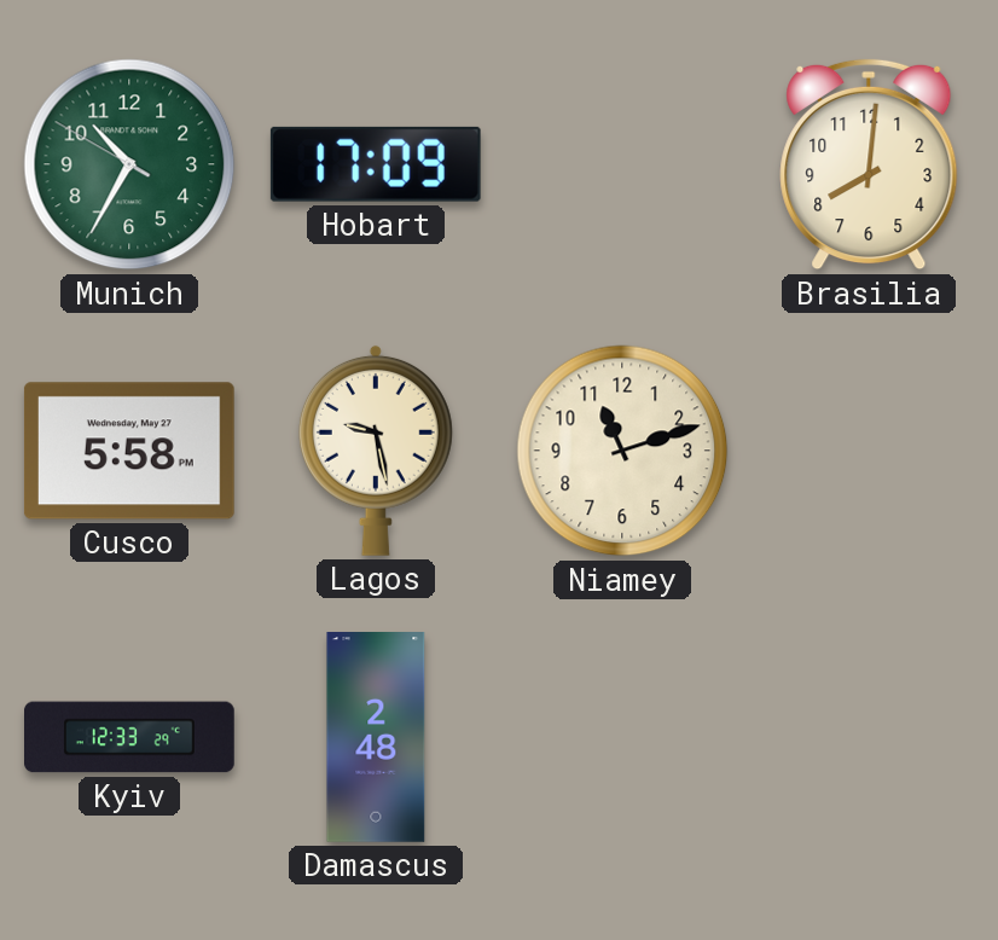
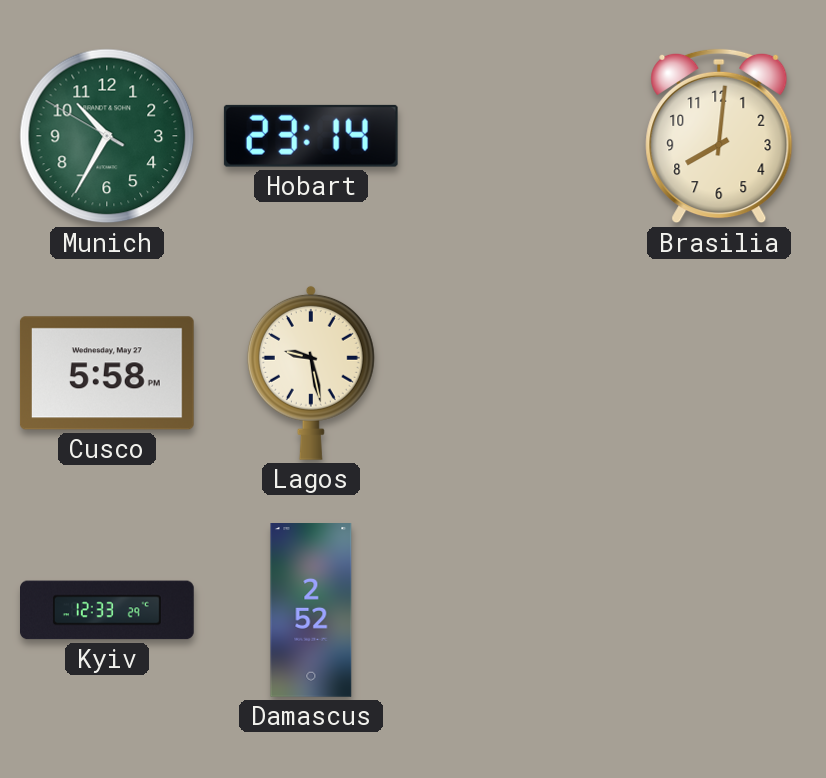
Hobart: 17:09 -> 23:14
Niamey: 11:12 -> none
Damascus: 2:48 -> 2:52
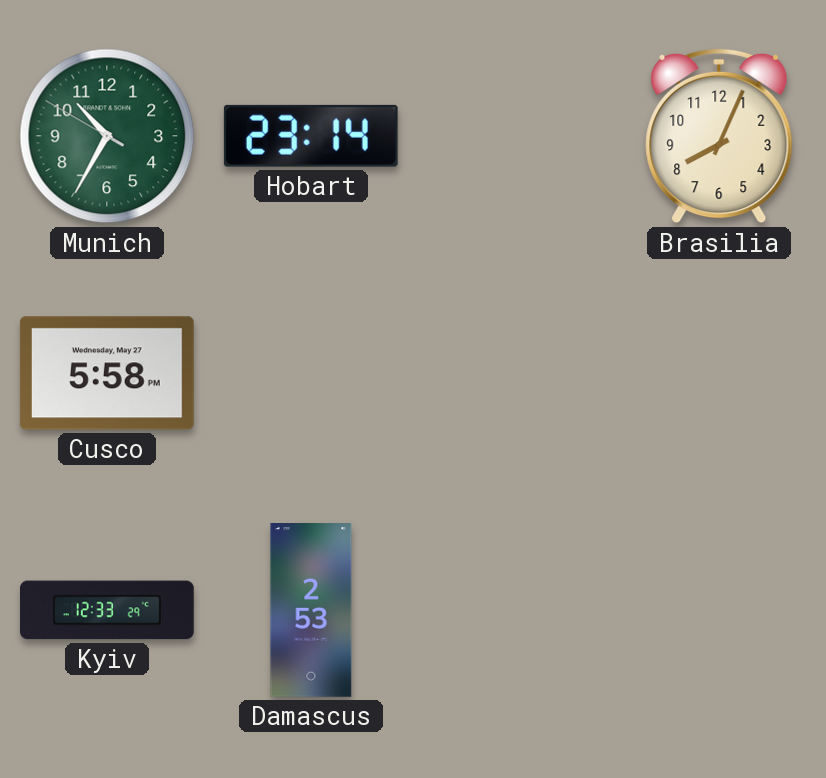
Brasilia: 8:01 -> 8:04
Lagos: 9:28 -> none
Damascus: 2:52 -> 2:53
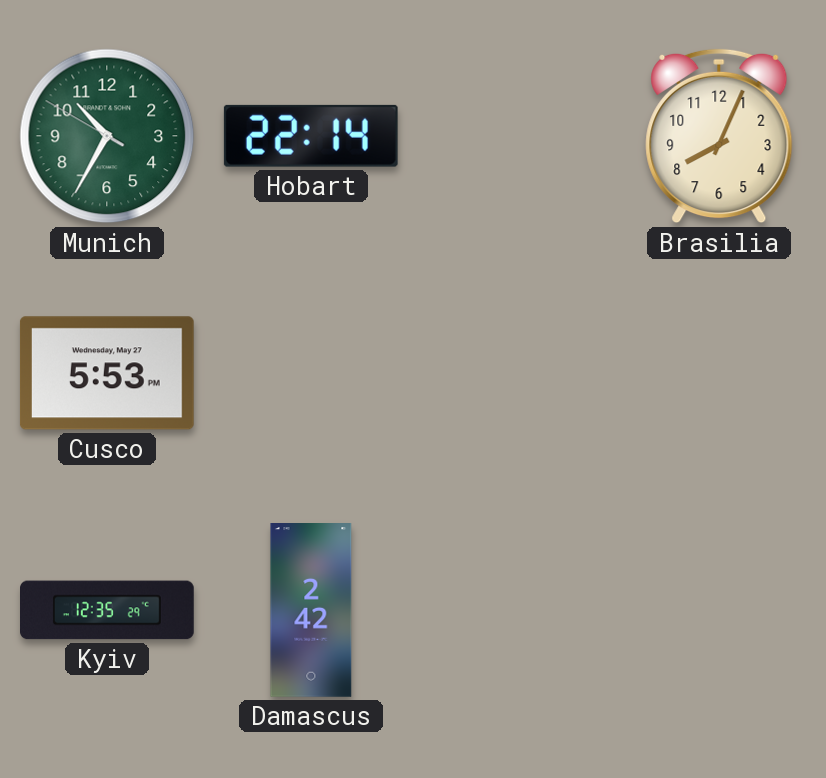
Hobart: 23:14 -> 22:14
Cusco: 5:58 -> 5:53
Kyiv: 12:33 -> 12:35
Damascus: 2:53 -> 2:42
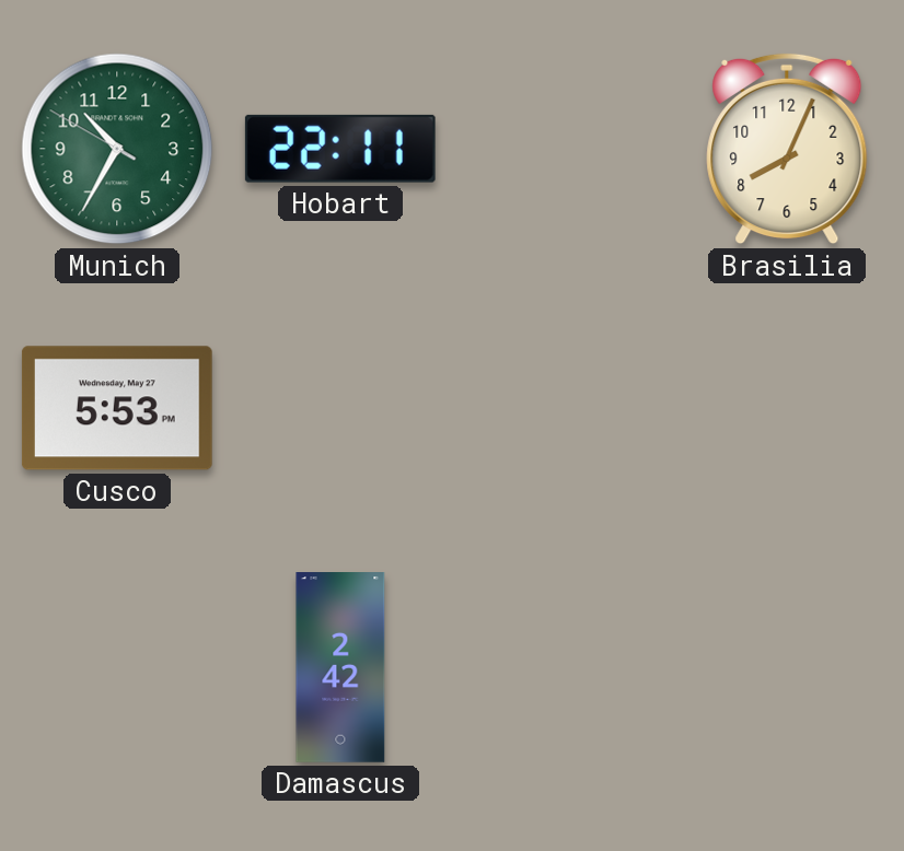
Hobart: 22:14 -> 22:11
Kyiv: 12:35 -> none
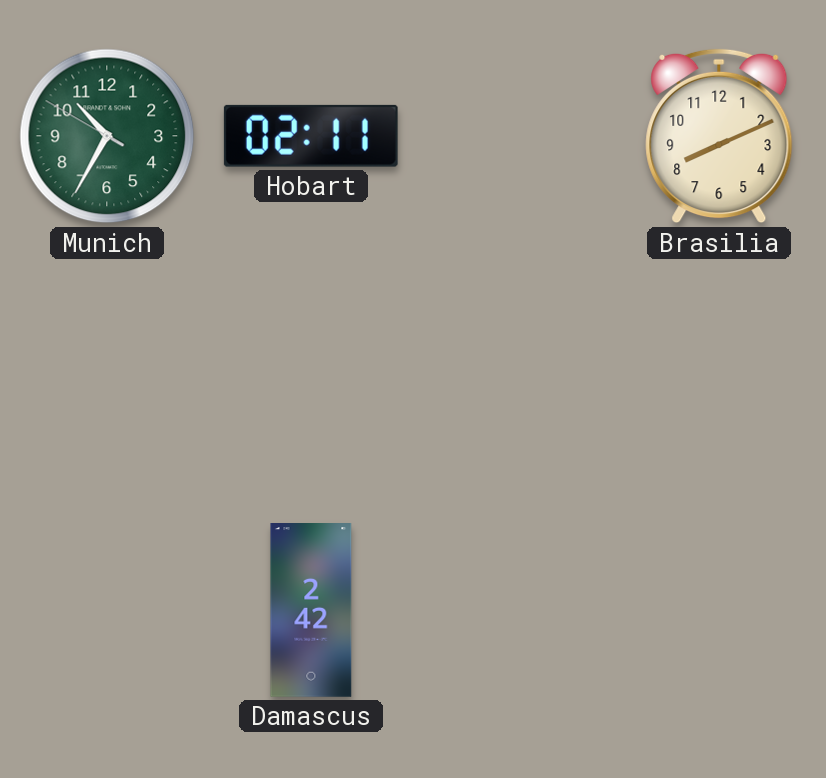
Hobart: 22:11 -> 02:11
Brasilia: 8:04 -> 8:11
Cusco: 5:53 -> none
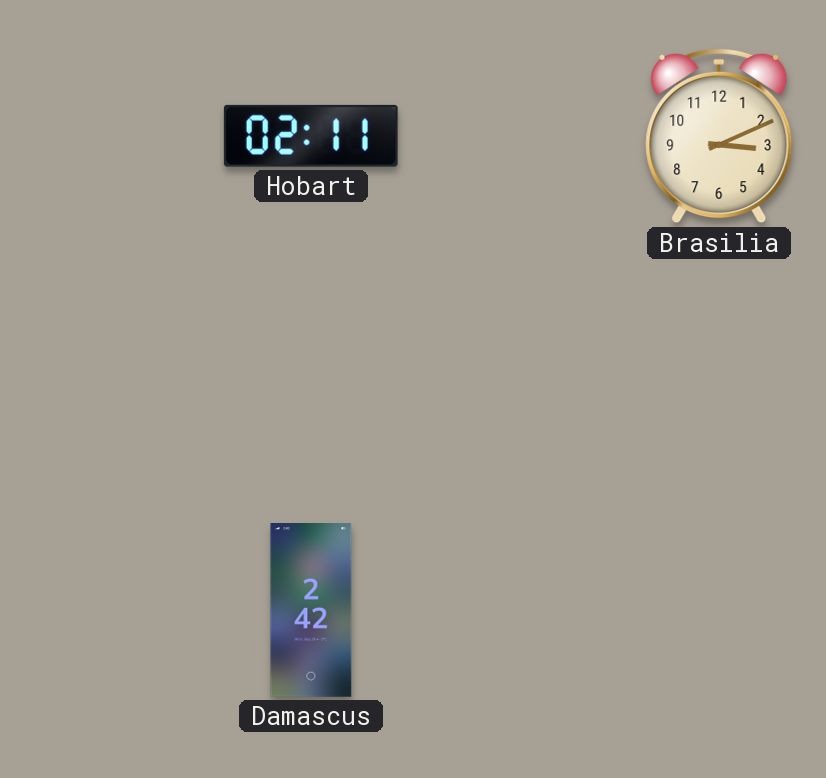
Munich: 10:34 -> none
Brasilia: 8:11 -> 3:11
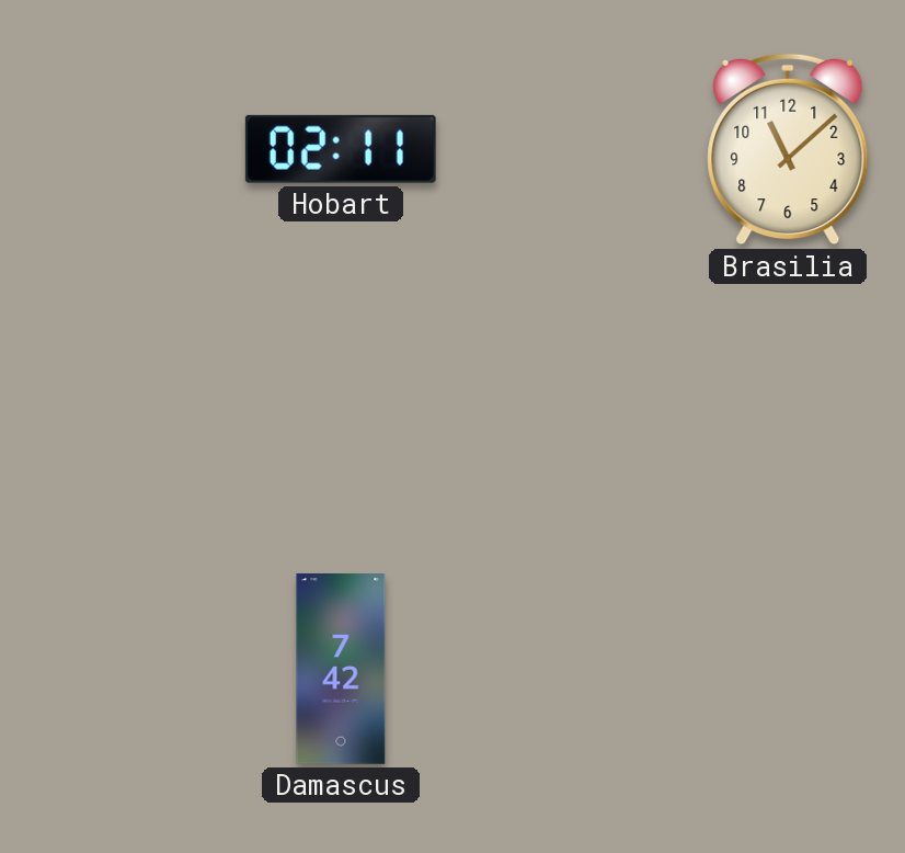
Brasilia: 3:11 -> 11:08
Damascus: 2:42 -> 7:42
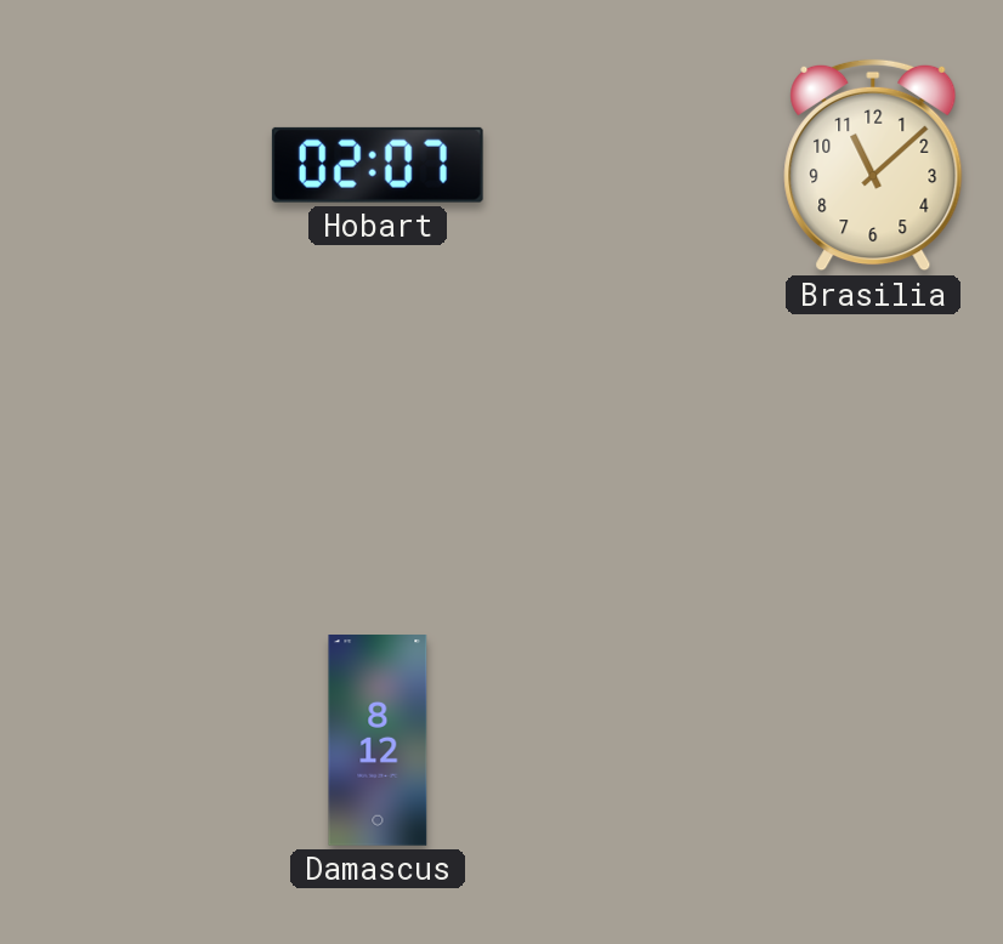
Hobart: 02:11 -> 02:07
Damascus: 7:42 -> 8:12
